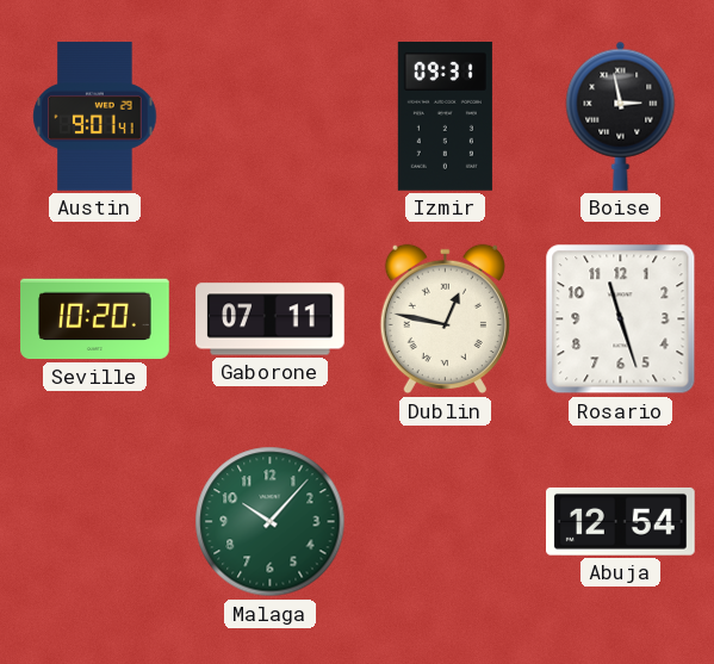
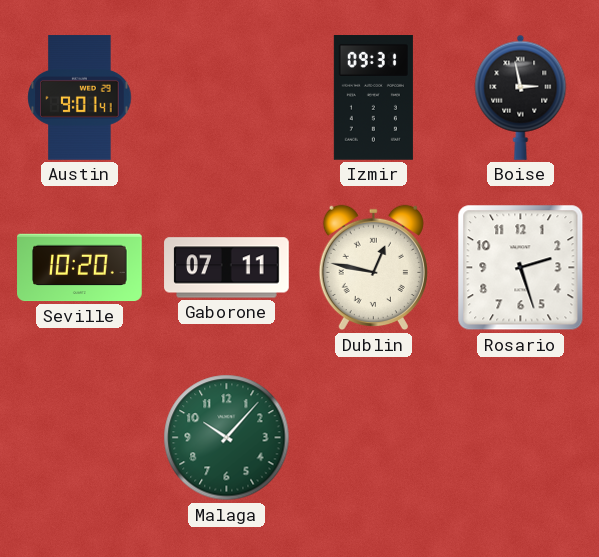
Rosario: 11:27 -> 2:27
Abuja: 12:54 -> none
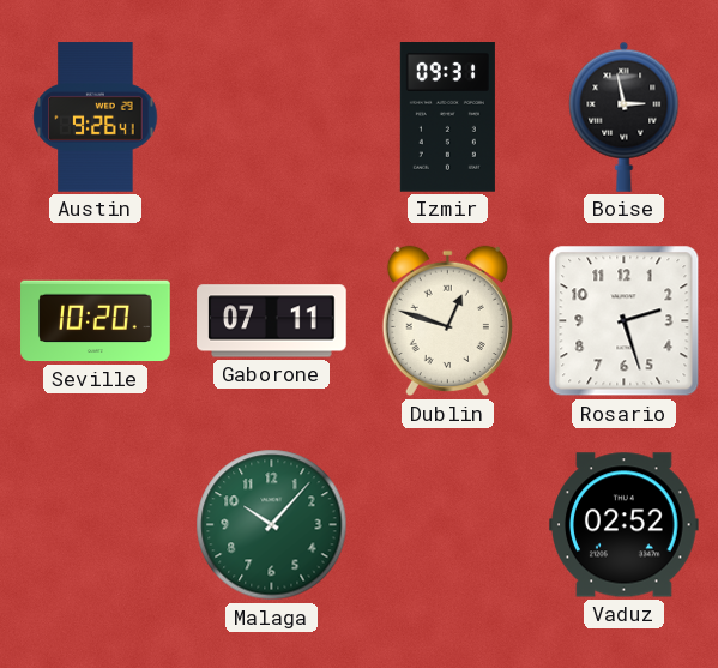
Austin: 9:01 -> 9:26
Dublin: 12:47 -> 12:48
Vaduz: none -> 02:52
